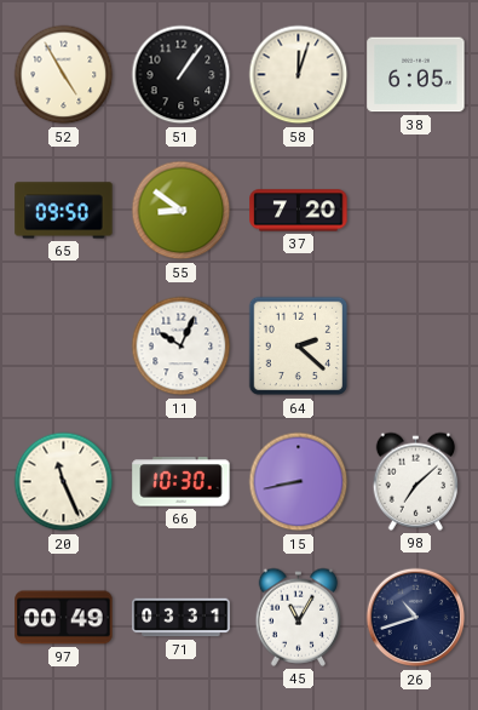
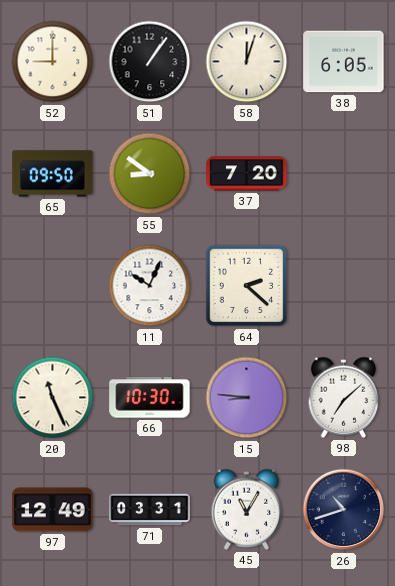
52: 4:55 -> 9:00
15: 8:43 -> 8:46
97: 00:49 -> 12:49
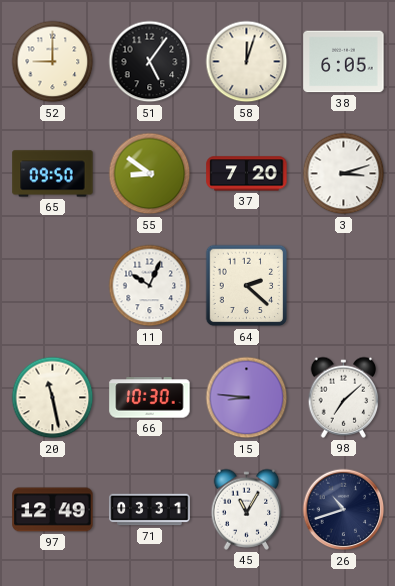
51: 1:06 -> 5:06
3: none -> 3:12
20: 11:26 -> 11:28
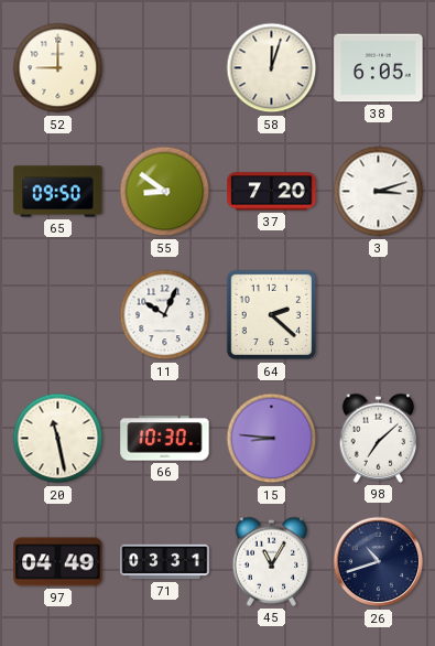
51: 5:06 -> none
97: 12:49 -> 04:49
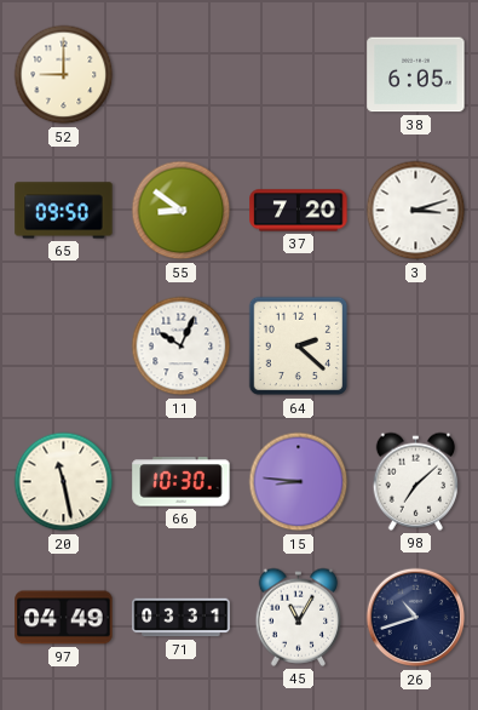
58: 12:03 -> none
